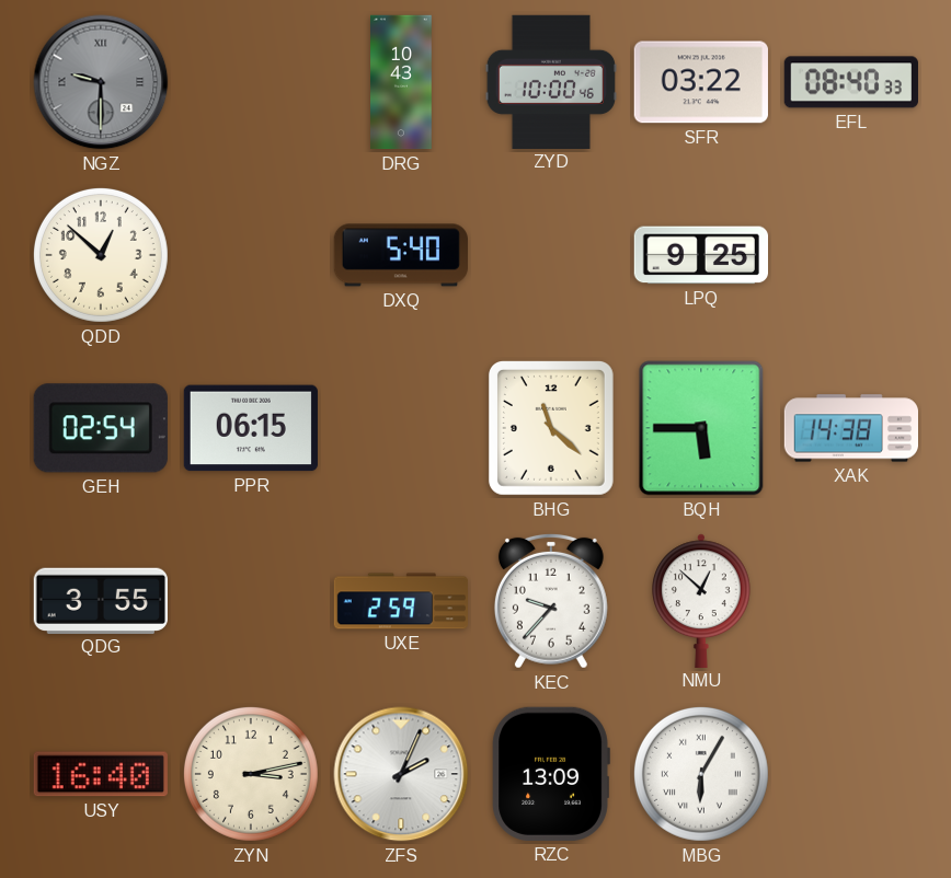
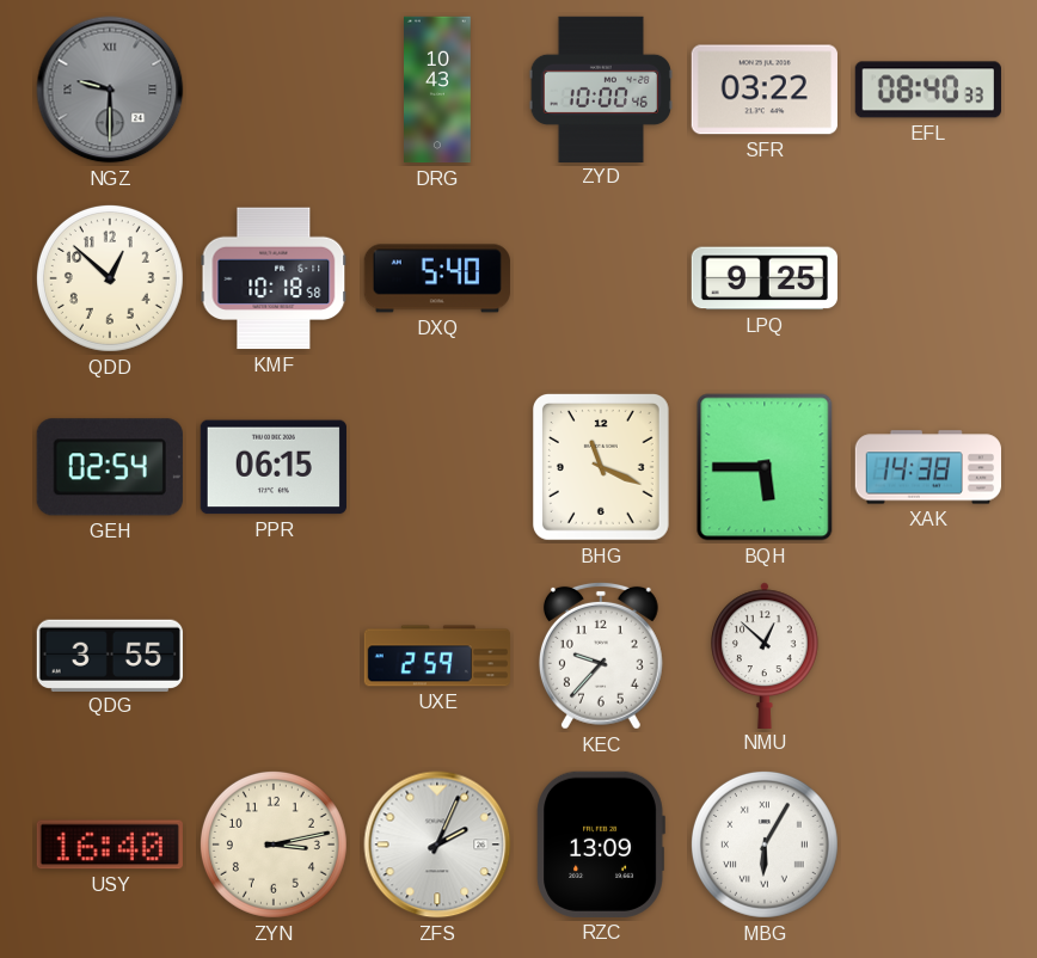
KMF: none -> 10:18
BHG: 11:22 -> 11:19
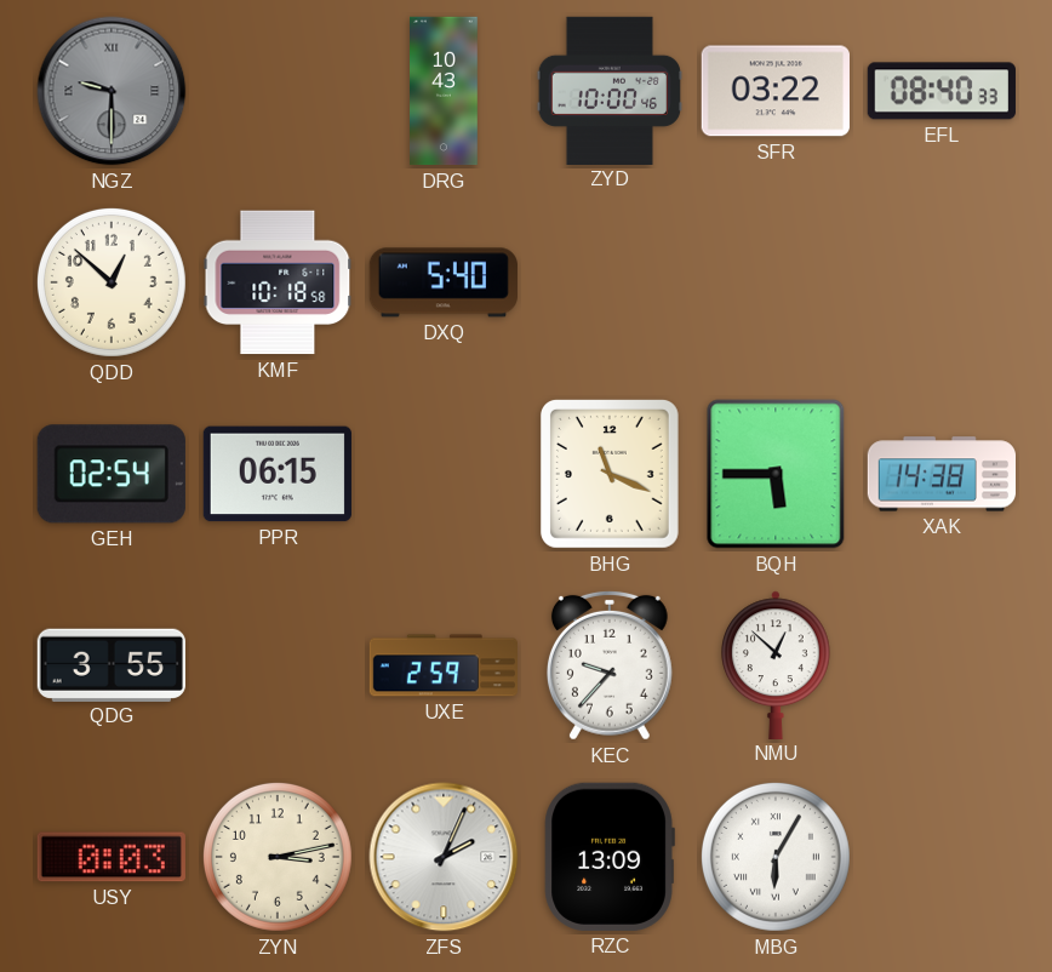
LPQ: 9:25 -> none
USY: 16:40 -> 0:03
